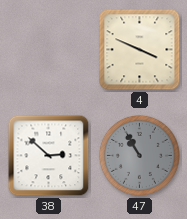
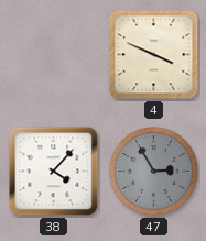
38: 2:52 -> 4:07
47: 10:55 -> 2:55
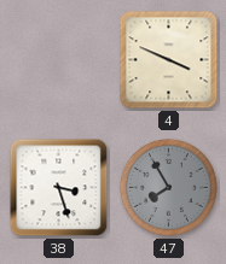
38: 4:07 -> 3:27
47: 2:55 -> 7:55
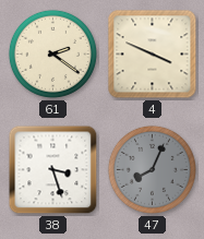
61: none -> 2:21
47: 7:55 -> 8:04
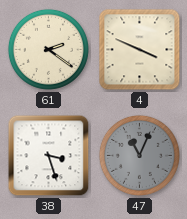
47: 8:04 -> 11:04
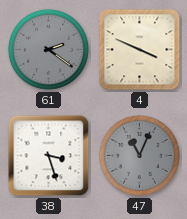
61 dial: cream -> grey
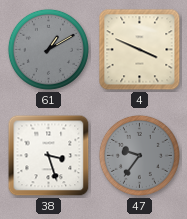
61: 2:21 -> 1:10
47: 11:04 -> 9:36
